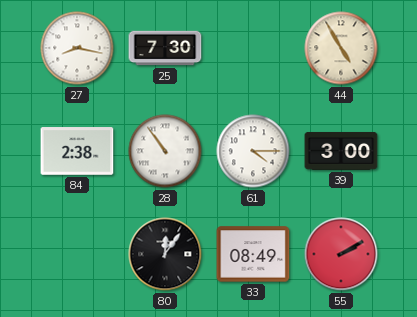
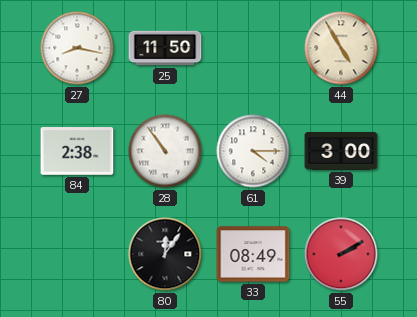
25: 7:30 -> 11:50
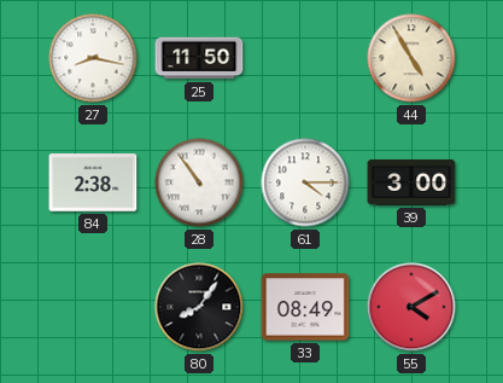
80: 12:06 -> 8:06
55: 2:10 -> 4:10
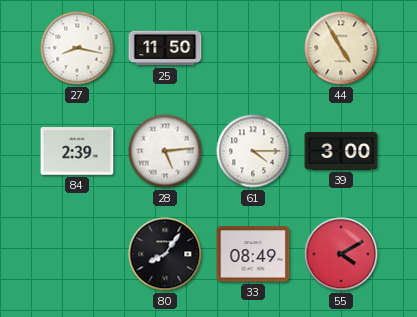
84: 2:38 -> 2:39
28: 10:54 -> 5:14
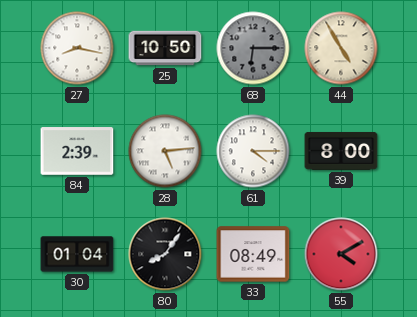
25: 11:50 -> 10:50
68: none -> 6:15
39: 3:00 -> 8:00
30: none -> 01:04
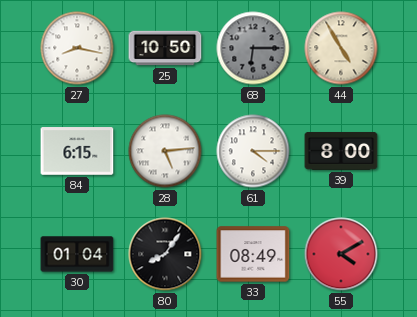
84: 2:39 -> 6:15
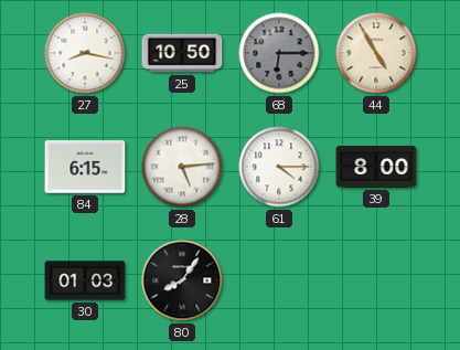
30: 01:04 -> 01:03
33: 08:49 -> none
55: 4:10 -> none
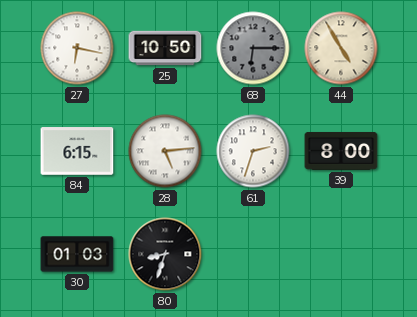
27: 8:17 -> 6:17
61: 4:15 -> 2:33
80: 8:06 -> 8:33
